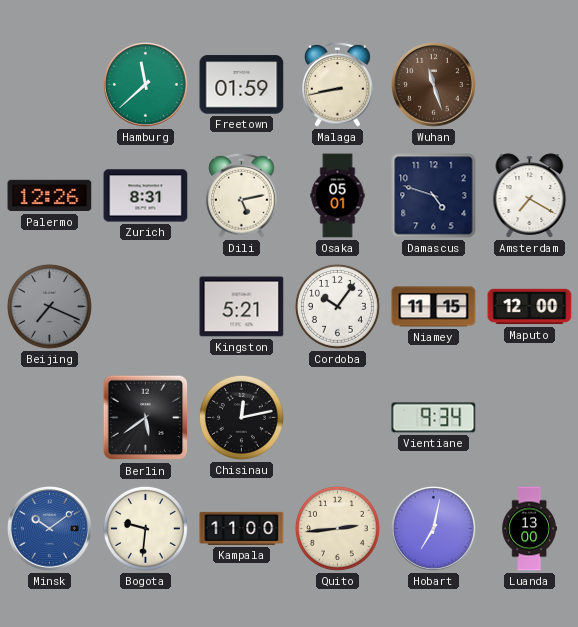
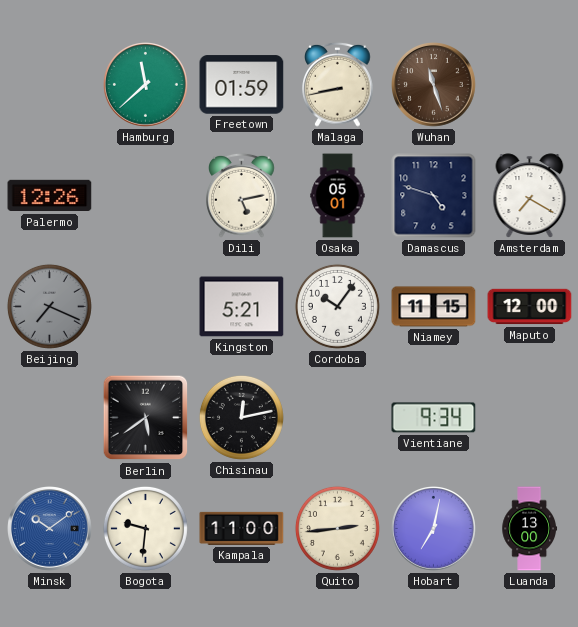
Zurich: 8:31 -> none
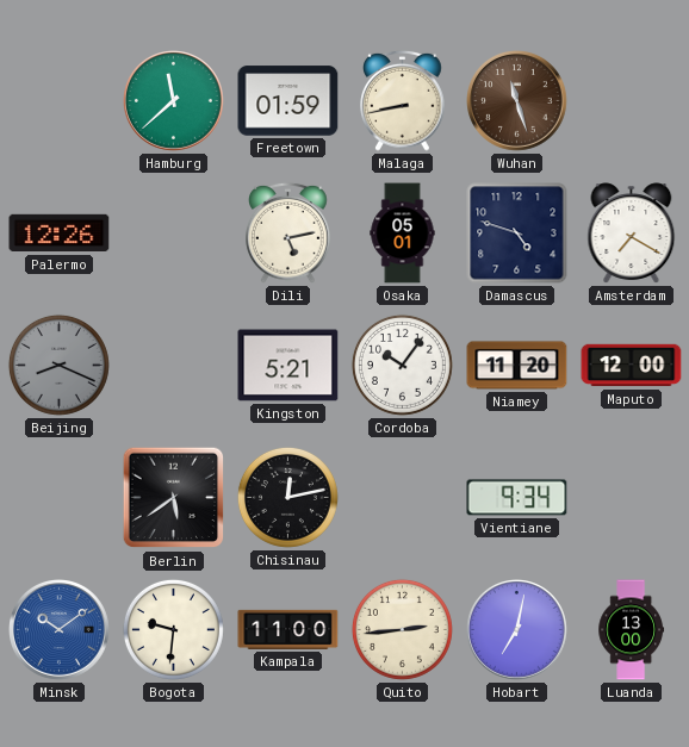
Beijing: 7:19 -> 8:19
Niamey: 11:15 -> 11:20
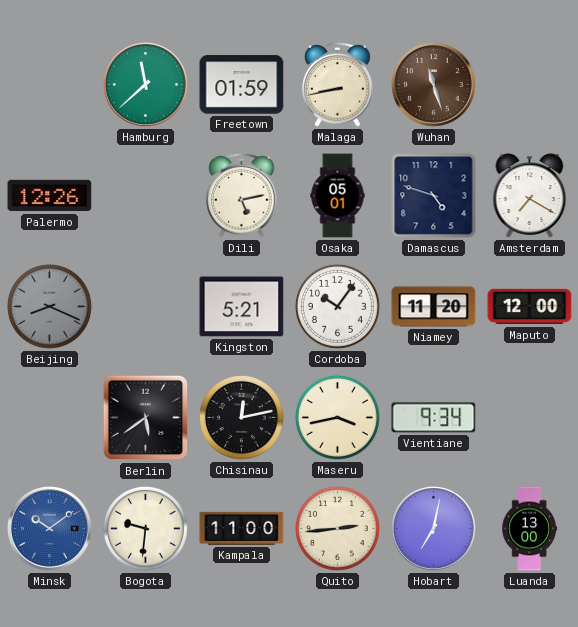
Maseru: none -> 3:43
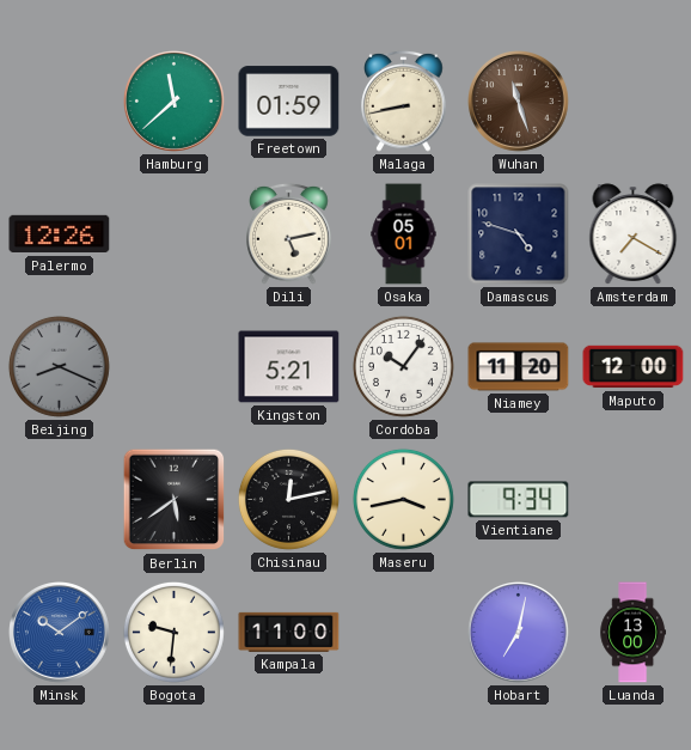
Quito: 2:44 -> none
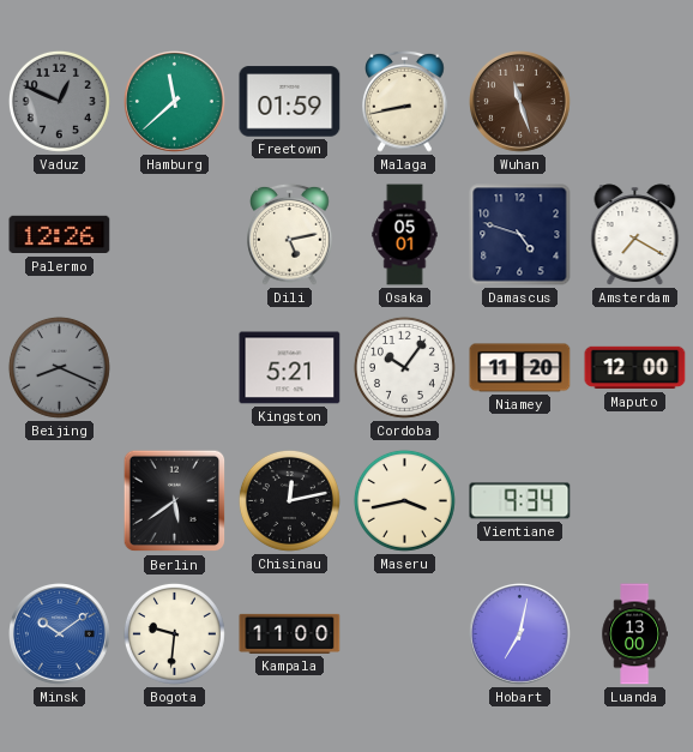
Vaduz: none -> 12:49
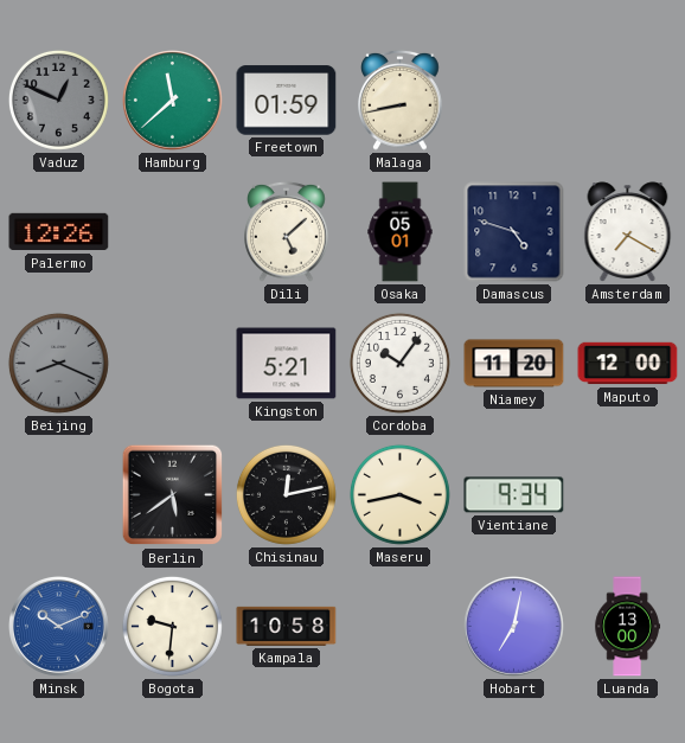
Wuhan: 11:27 -> none
Dili: 5:13 -> 5:08
Minsk: 10:09 -> 10:11
Kampala: 11:00 -> 10:58
